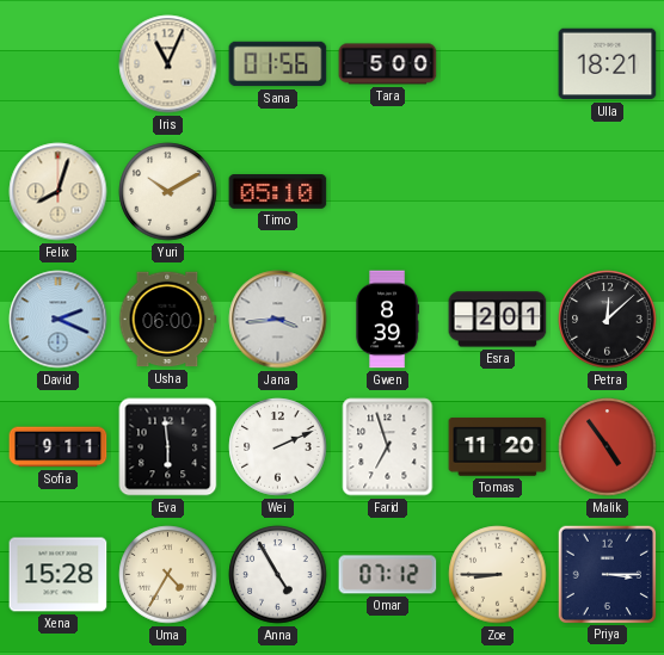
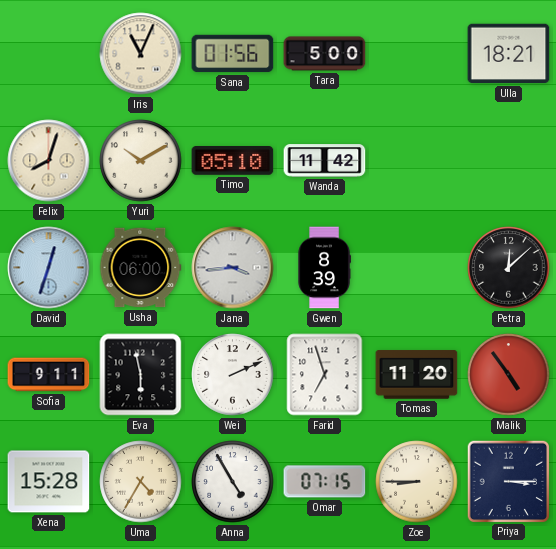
Wanda: none -> 11:42
David: 2:19 -> 12:33
Esra: 2:01 -> none
Eva: 5:59 -> 5:58
Omar: 07:12 -> 07:15
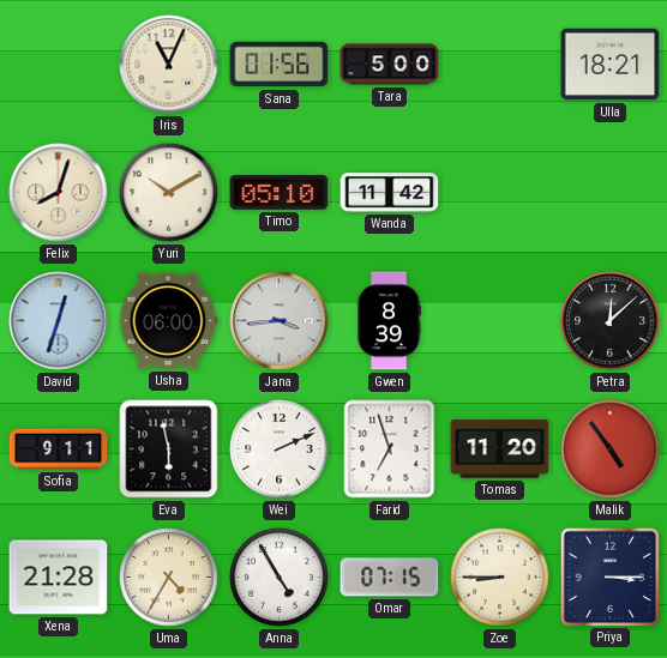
Xena: 15:28 -> 21:28
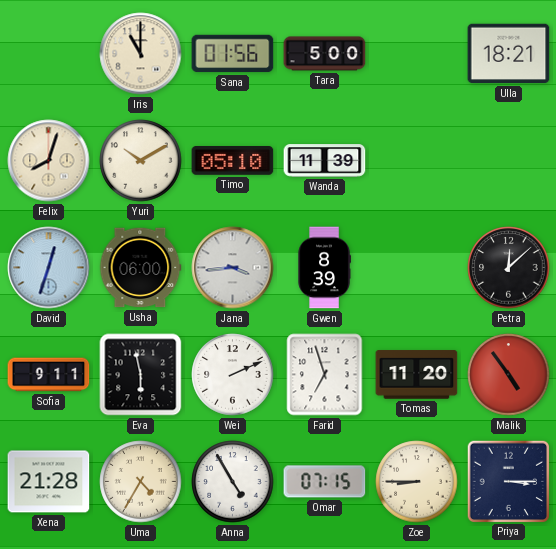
Iris: 11:04 -> 11:00
Wanda: 11:42 -> 11:39
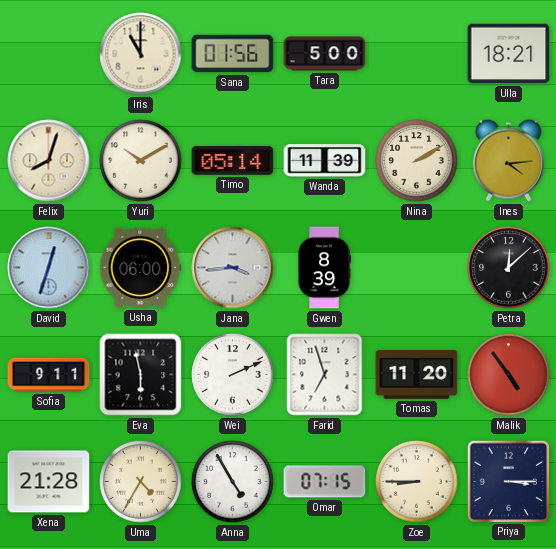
Timo: 05:10 -> 05:14
Nina: none -> 2:10
Ines: none -> 4:14
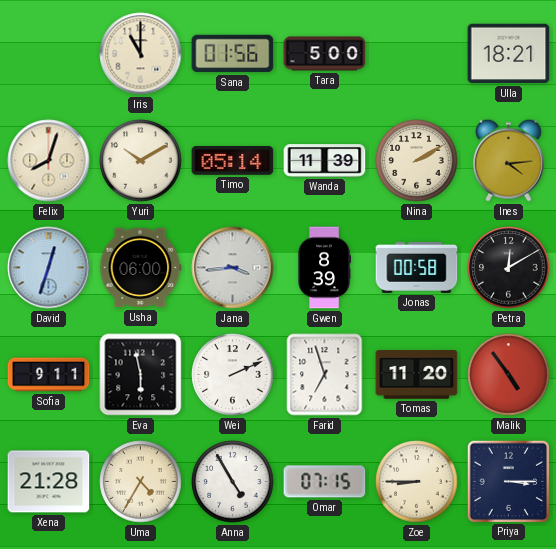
Jonas: none -> 00:58
Petra: 12:08 -> 12:10
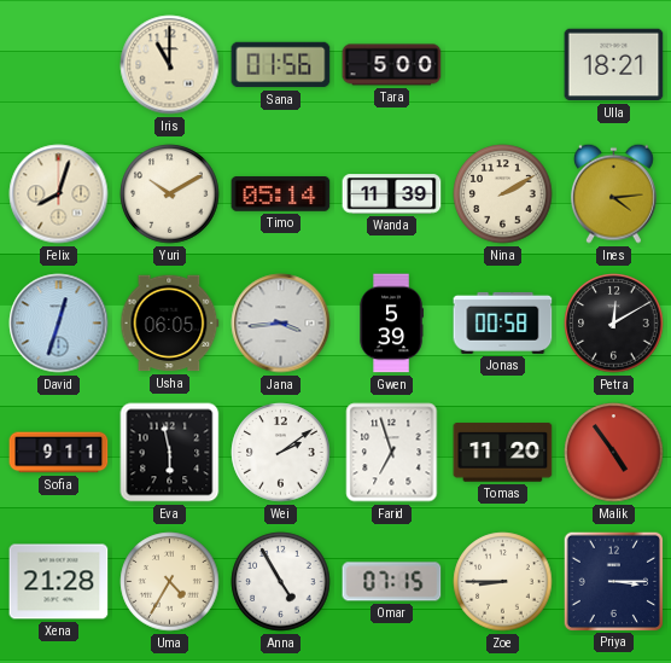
Usha: 06:00 -> 06:05
Gwen: 8:39 -> 5:39
Wei: 2:11 -> 2:09
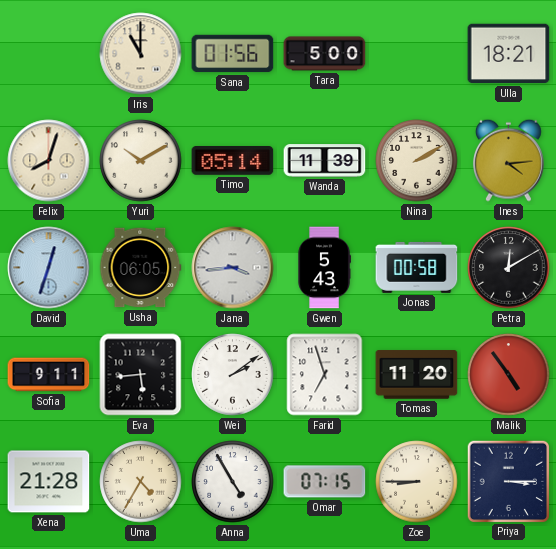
Gwen: 5:39 -> 5:43
Eva: 5:58 -> 5:44
